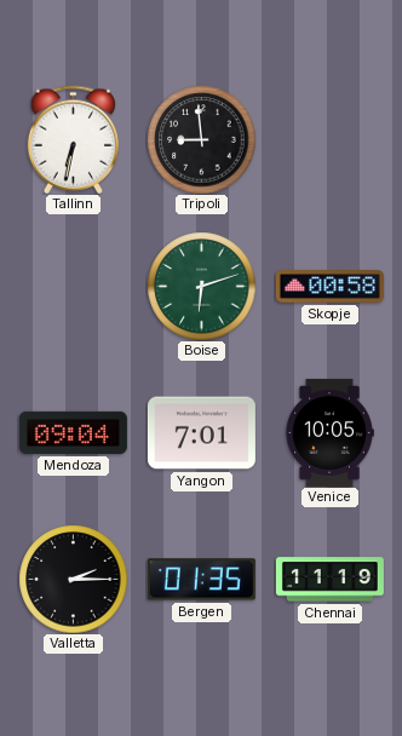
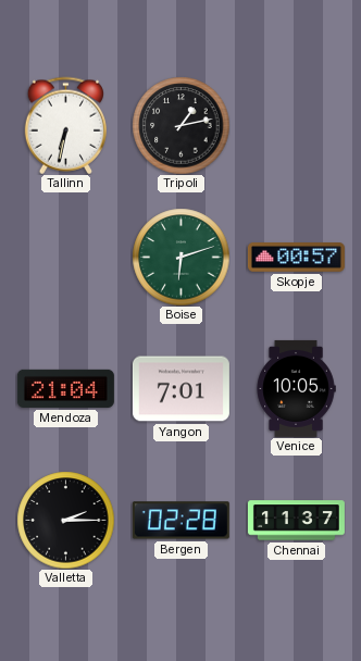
Tripoli: 8:59 -> 1:13
Skopje: 00:58 -> 00:57
Mendoza: 09:04 -> 21:04
Bergen: 01:35 -> 02:28
Chennai: 11:19 -> 11:37
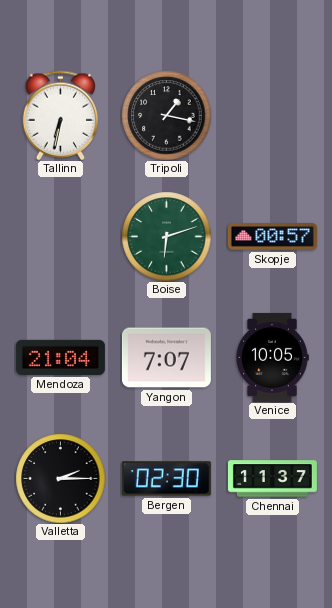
Tripoli: 1:13 -> 1:17
Yangon: 7:01 -> 7:07
Bergen: 02:28 -> 02:30
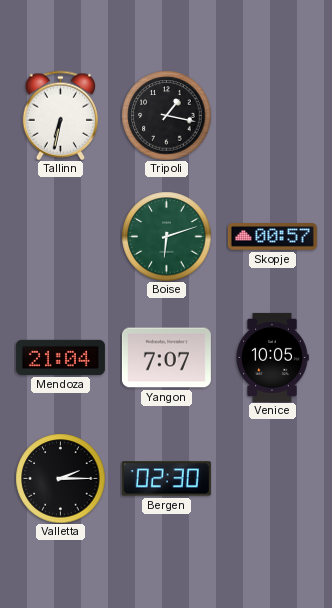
Chennai: 11:37 -> none
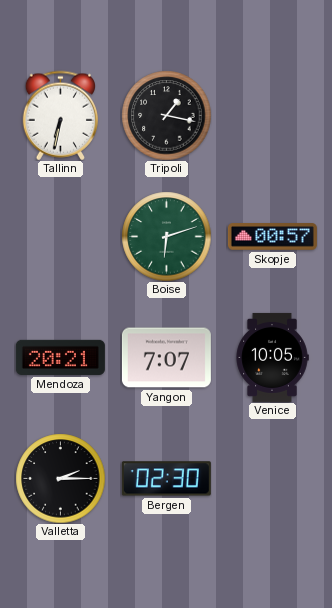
Mendoza: 21:04 -> 20:21
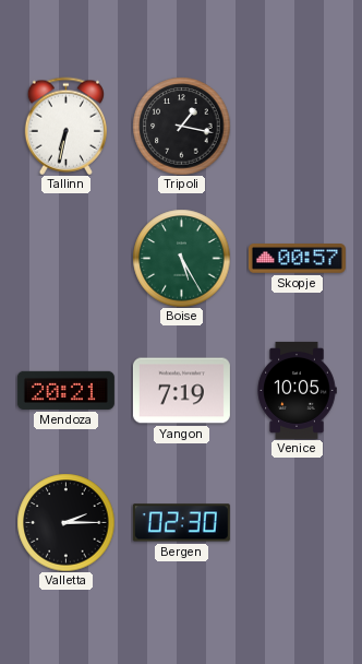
Boise: 6:12 -> 5:25
Yangon: 7:07 -> 7:19
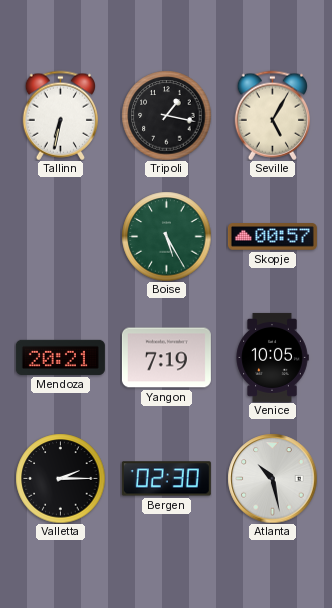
Seville: none -> 5:05
Atlanta: none -> 10:28
